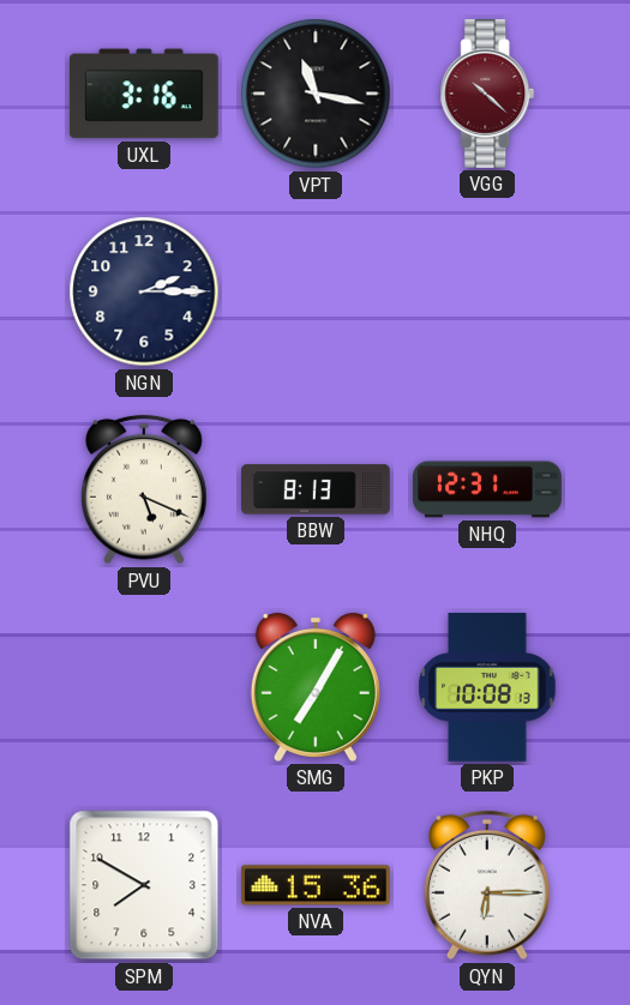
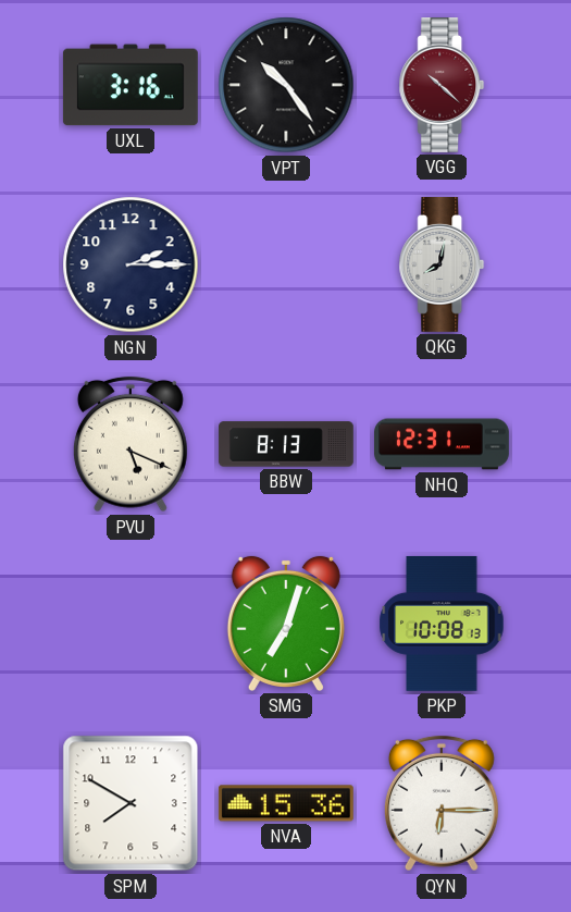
VPT: 11:17 -> 10:24
QKG: none -> 8:02
SMG: 7:05 -> 7:03
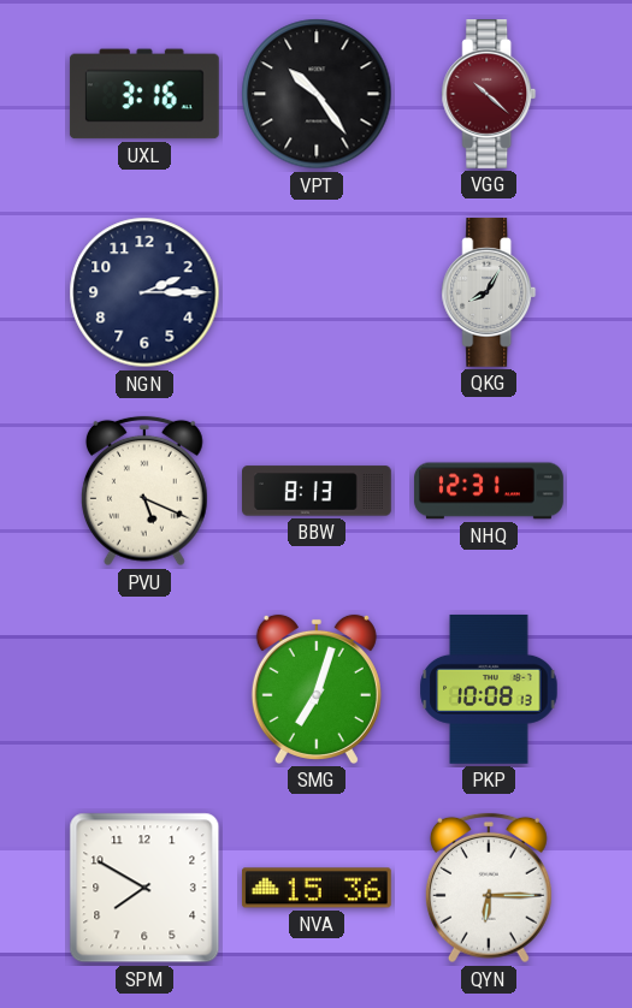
QKG: 8:02 -> 8:05
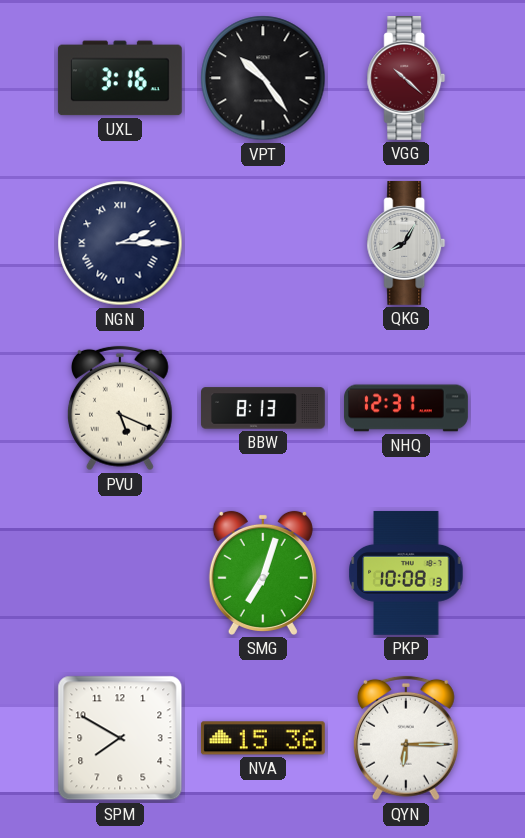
NGN numerals: Arabic -> Roman
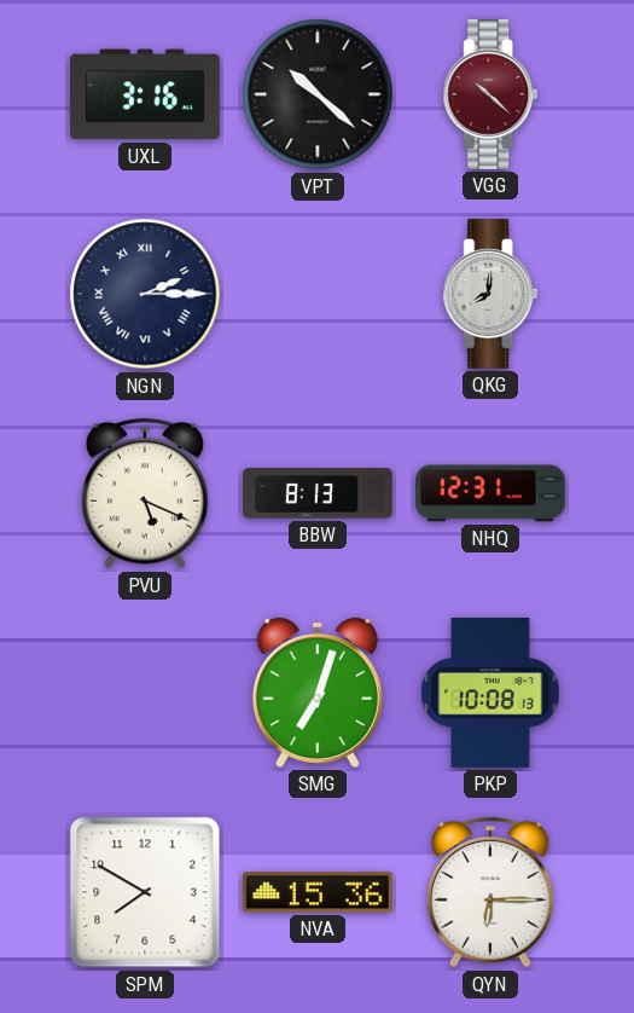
VPT: 10:24 -> 10:22
QKG: 8:05 -> 8:01
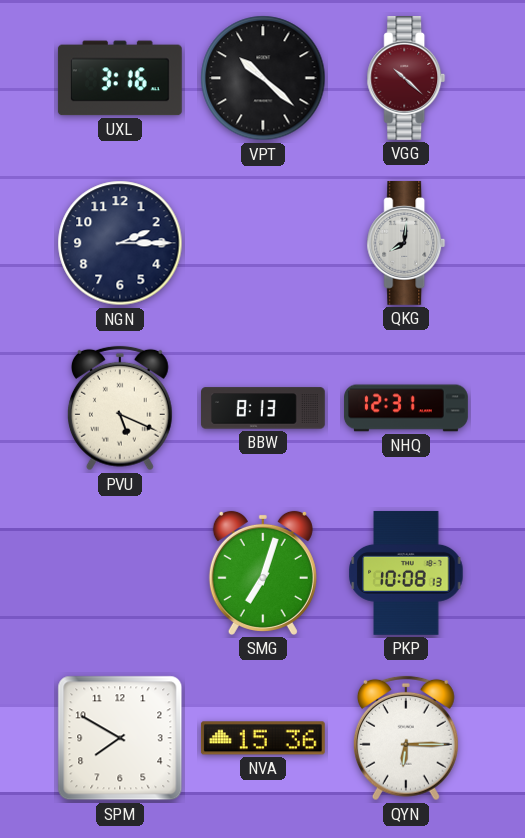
NGN numerals: Roman -> Arabic
